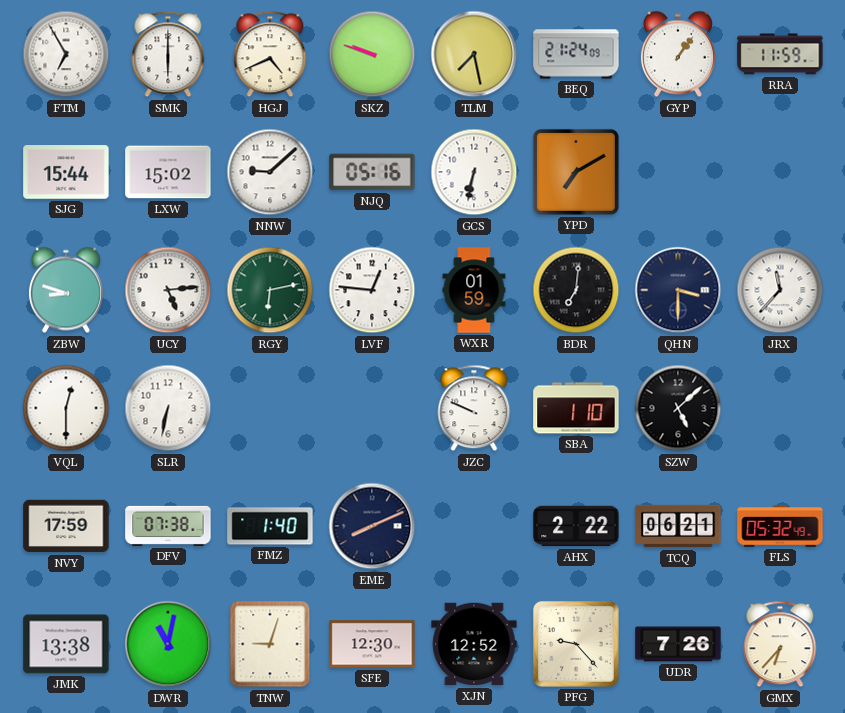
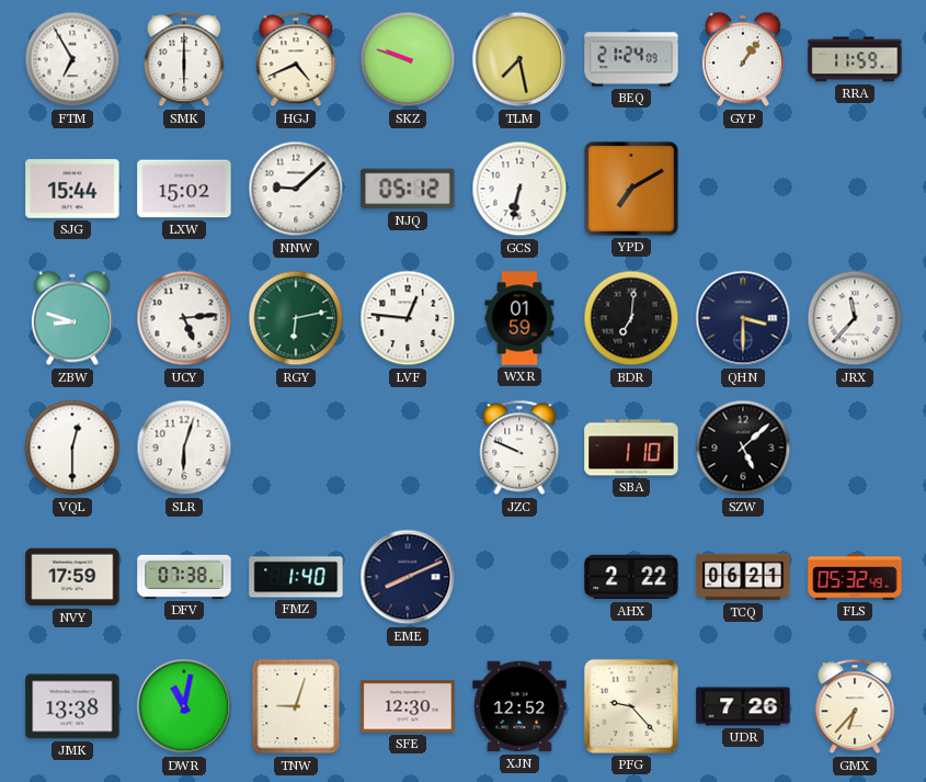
NJQ: 05:16 -> 05:12
SLR: 6:32 -> 6:03
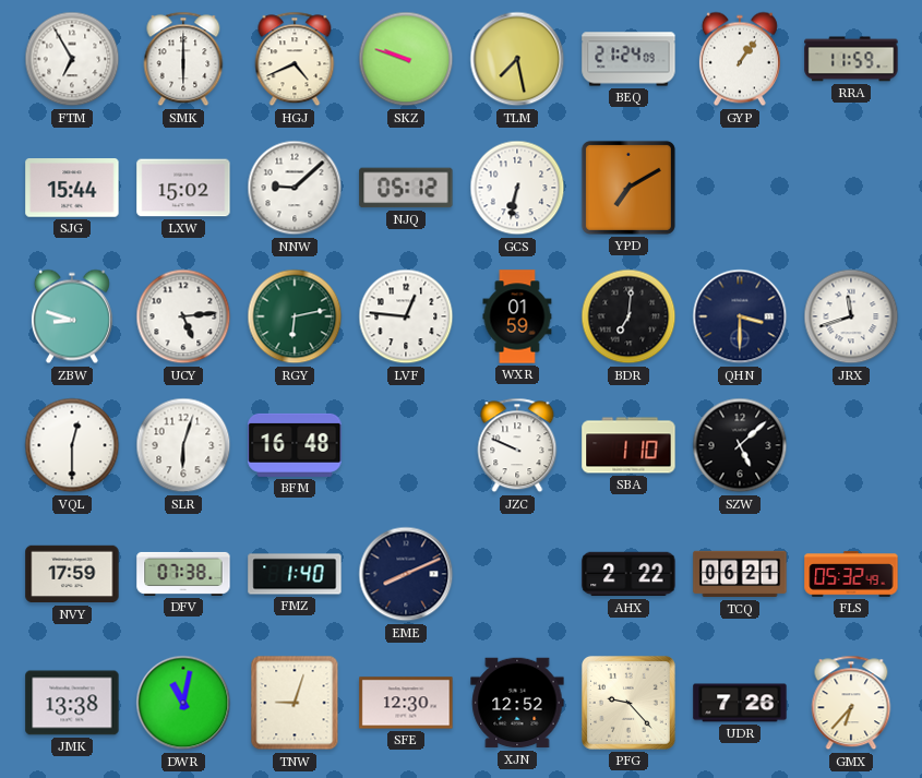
JRX: 11:37 -> 11:42
BFM: none -> 16:48
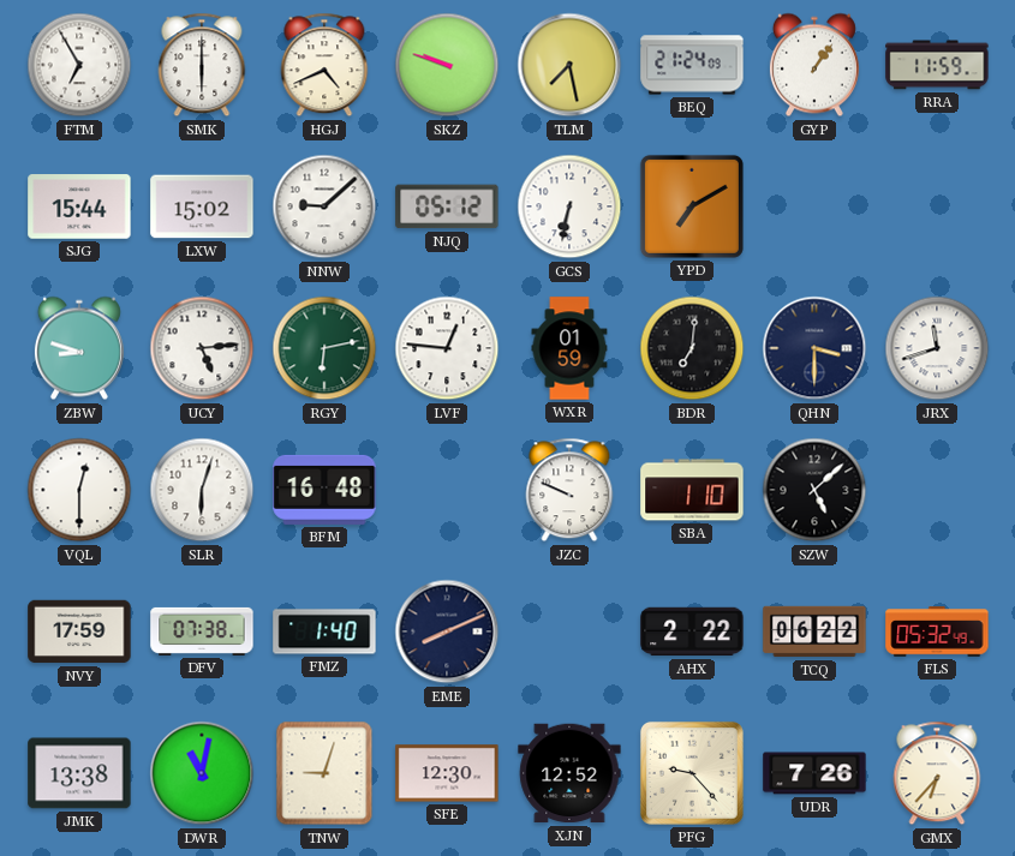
TCQ: 06:21 -> 06:22
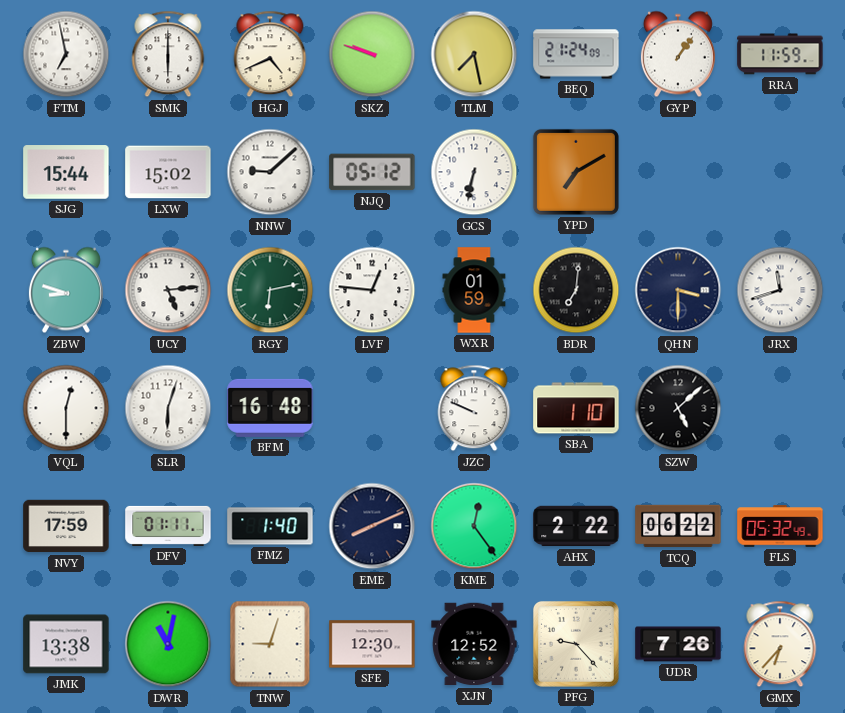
FTM: 6:55 -> 6:58
DFV: 07:38 -> 01:11
KME: none -> 12:24
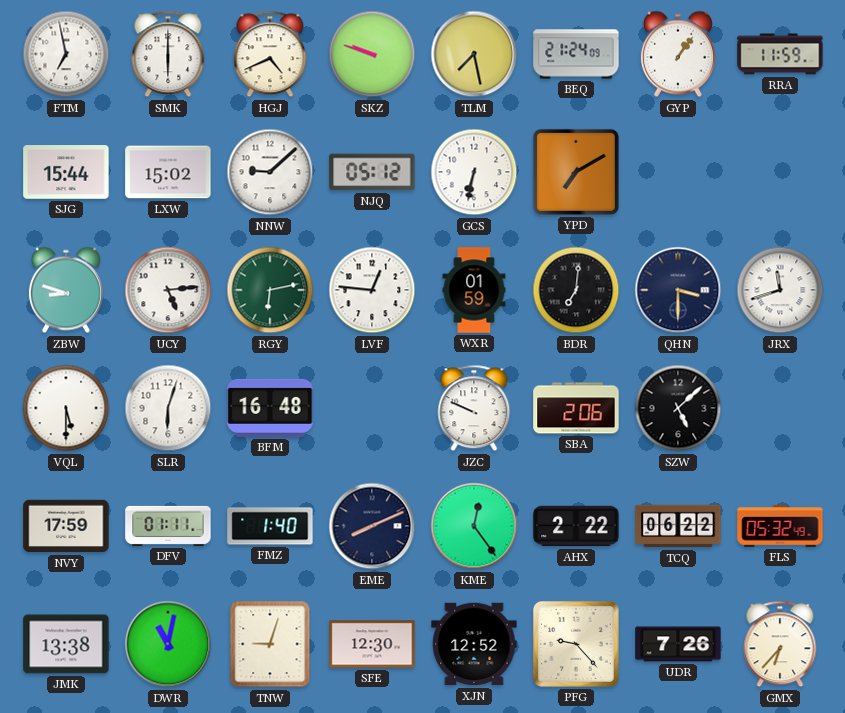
VQL: 12:30 -> 5:30
SBA: 1:10 -> 2:06
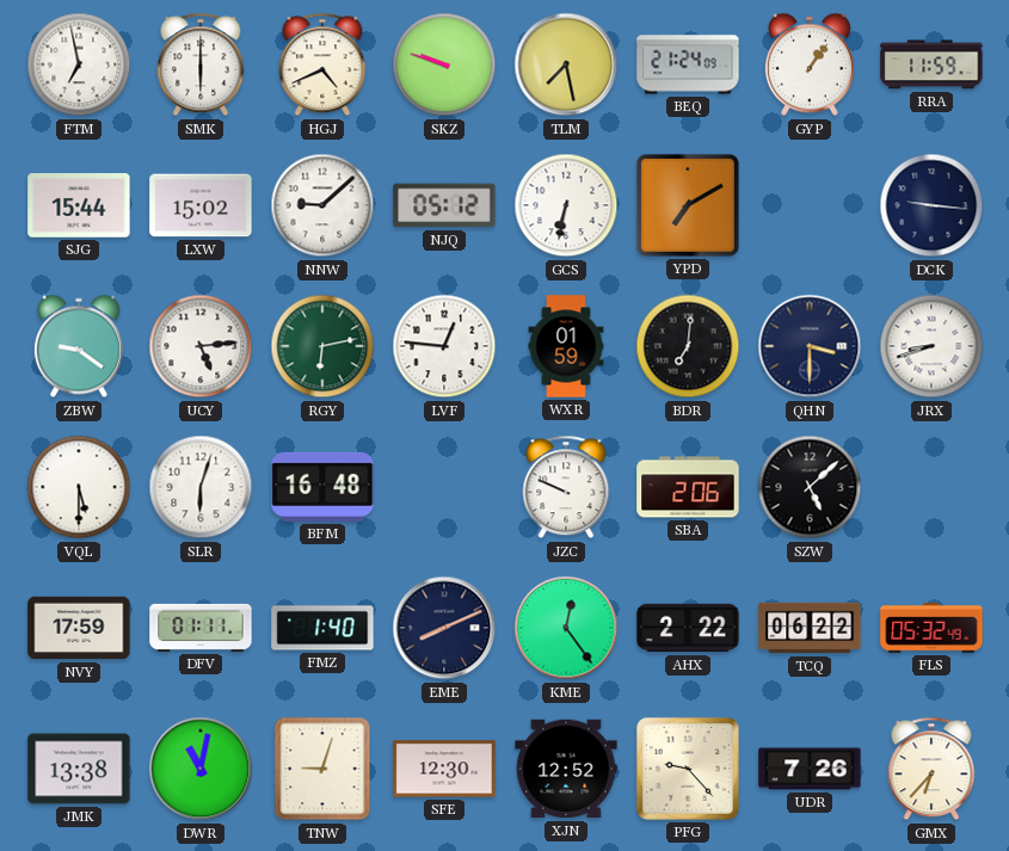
DCK: none -> 9:16
ZBW: 8:48 -> 9:21
JRX: 11:42 -> 8:42
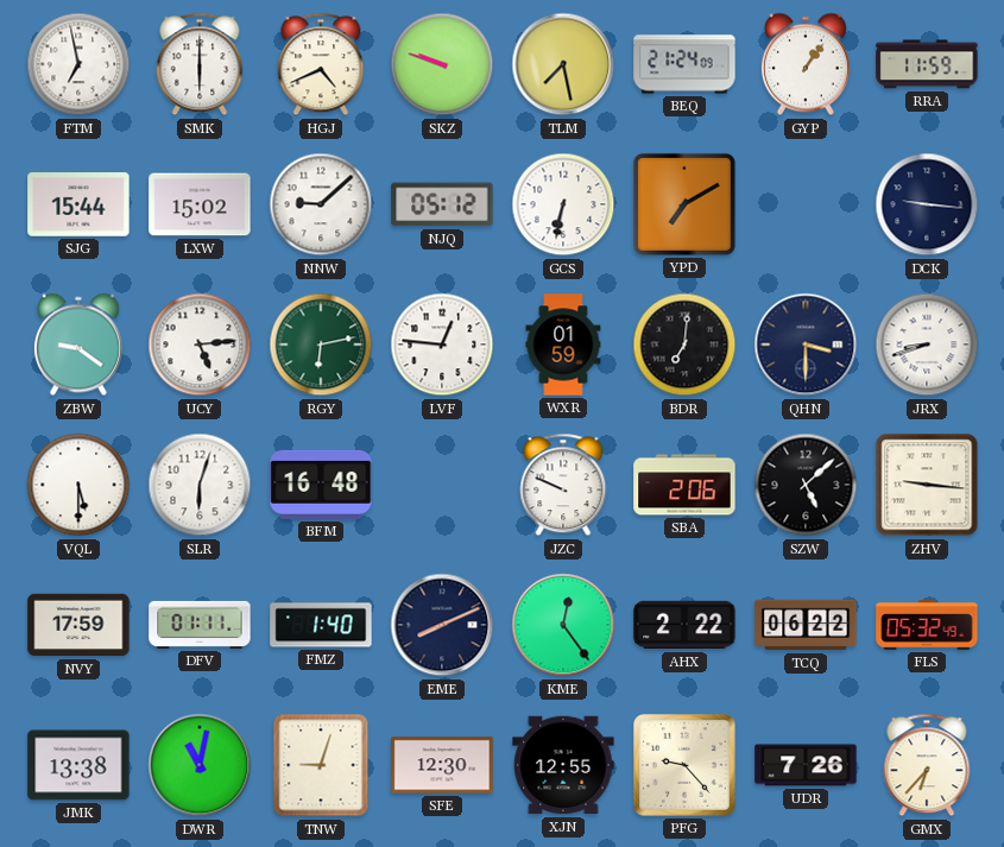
ZHV: none -> 9:16
XJN: 12:52 -> 12:55
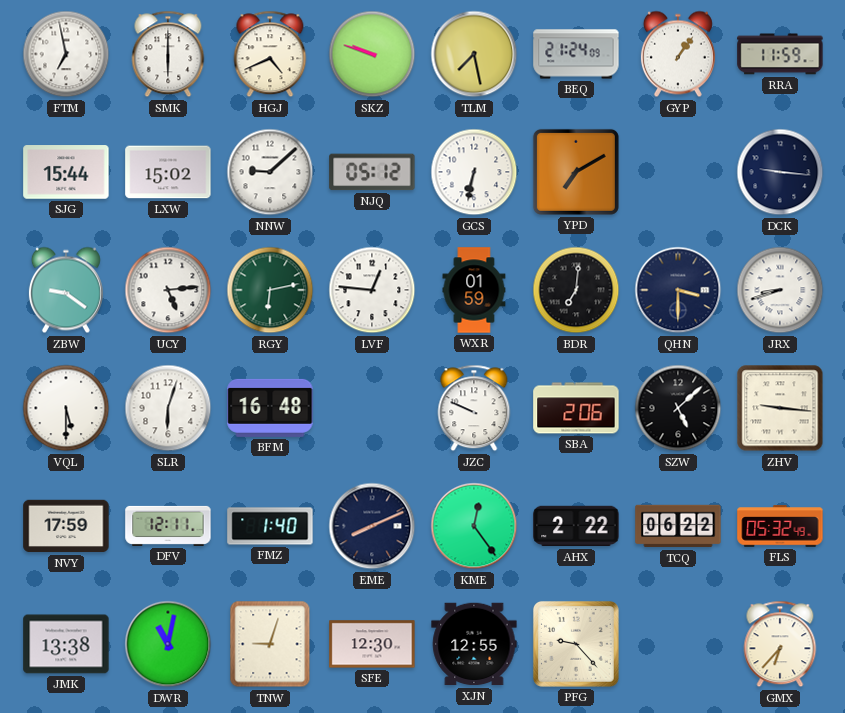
DFV: 01:11 -> 12:11
UDR: 7:26 -> none
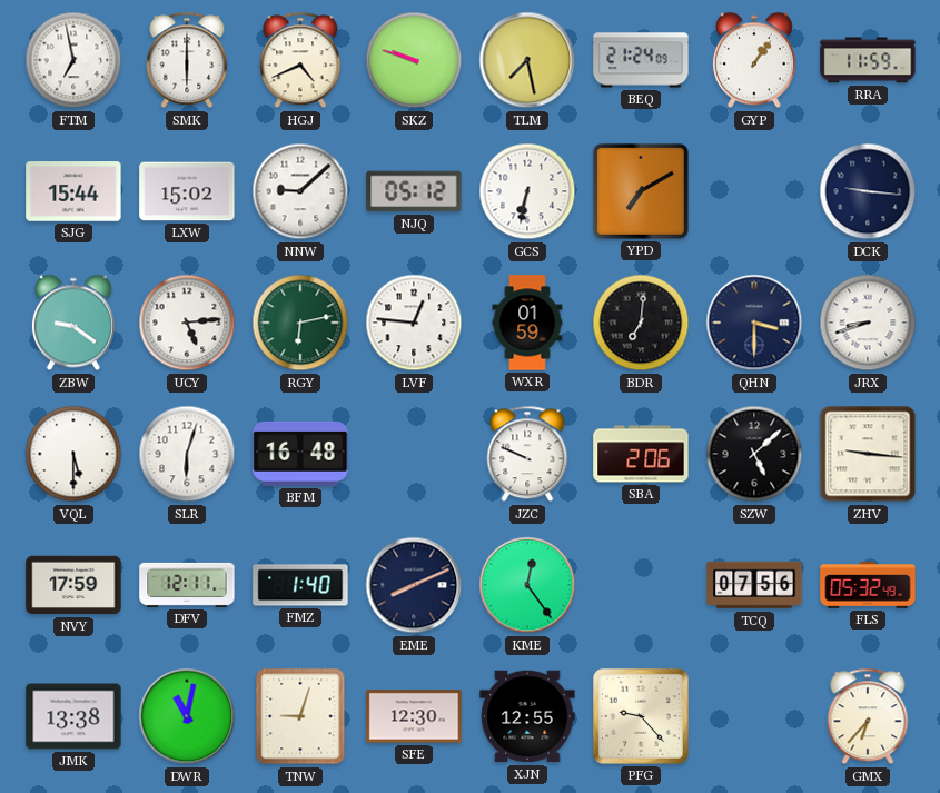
AHX: 2:22 -> none
TCQ: 06:22 -> 07:56
